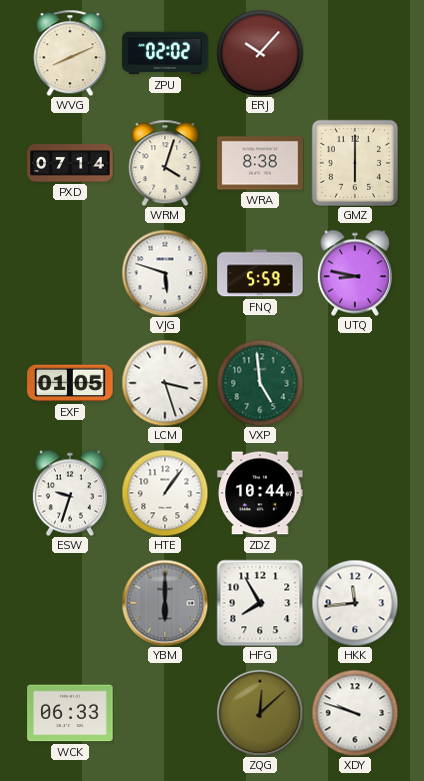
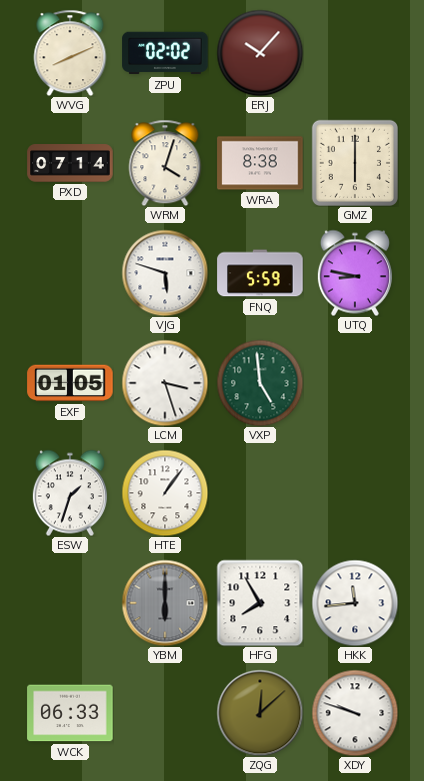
ESW: 9:33 -> 1:33
ZDZ: 10:44 -> none
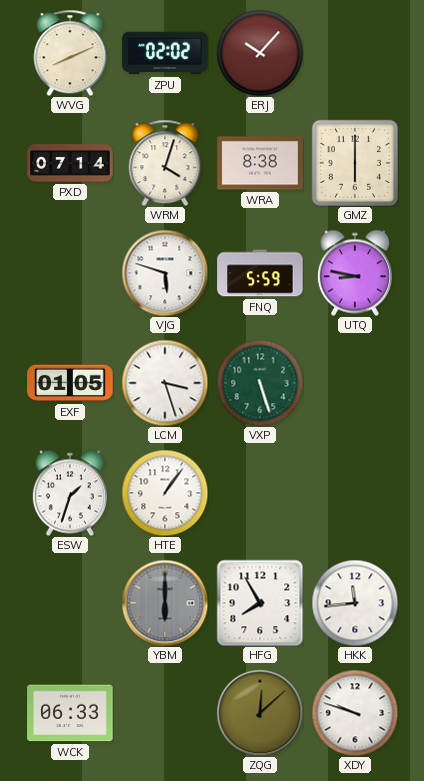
VXP: 4:59 -> 5:27
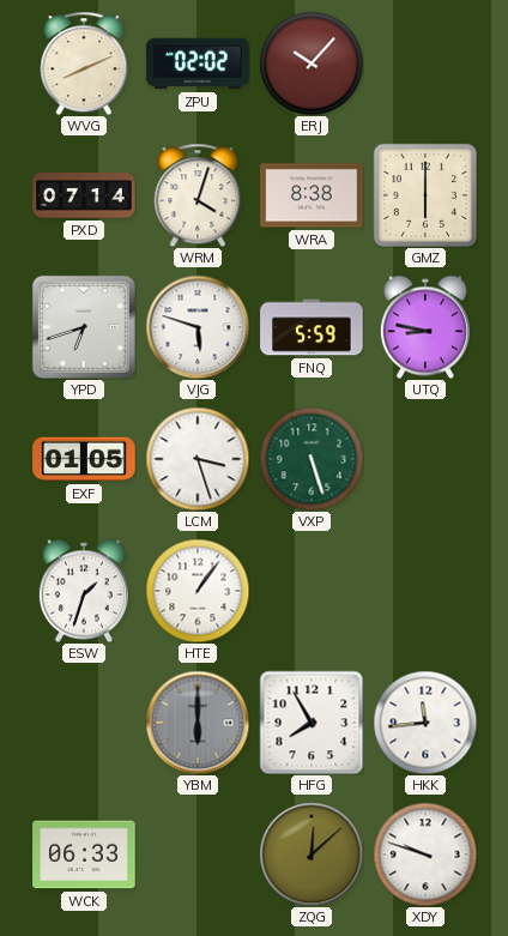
YPD: none -> 6:42
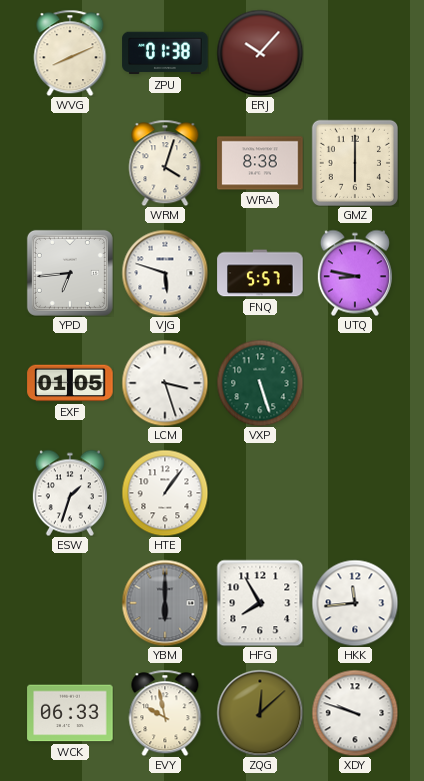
ZPU: 02:02 -> 01:38
PXD: 07:14 -> none
YPD: 6:42 -> 6:44
FNQ: 5:59 -> 5:57
EVY: none -> 9:58
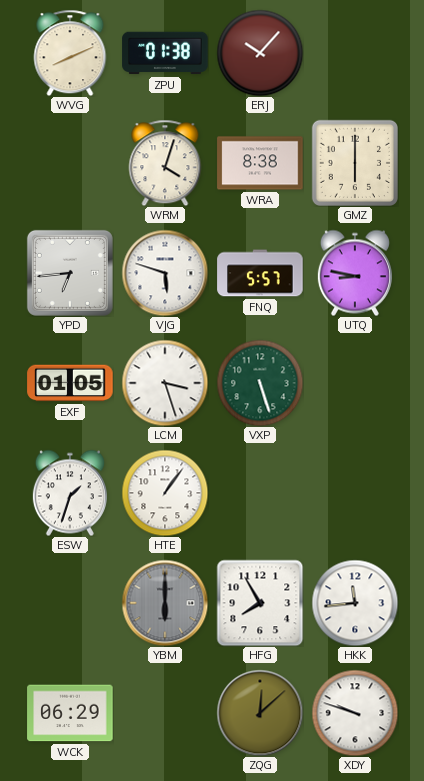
WCK: 06:33 -> 06:29
EVY: 9:58 -> none
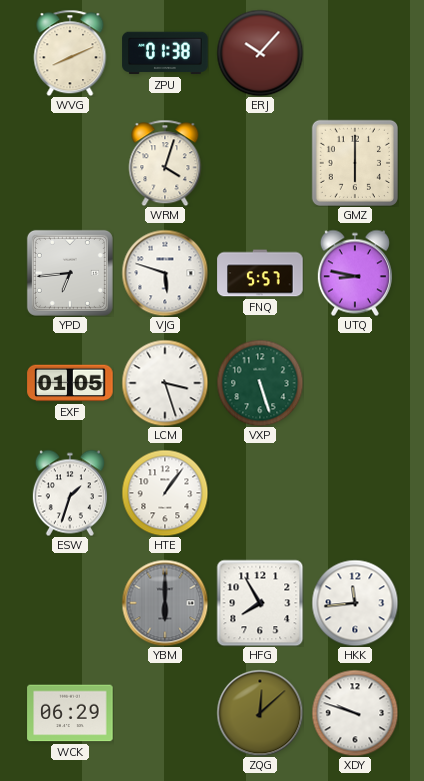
WRA: 8:38 -> none
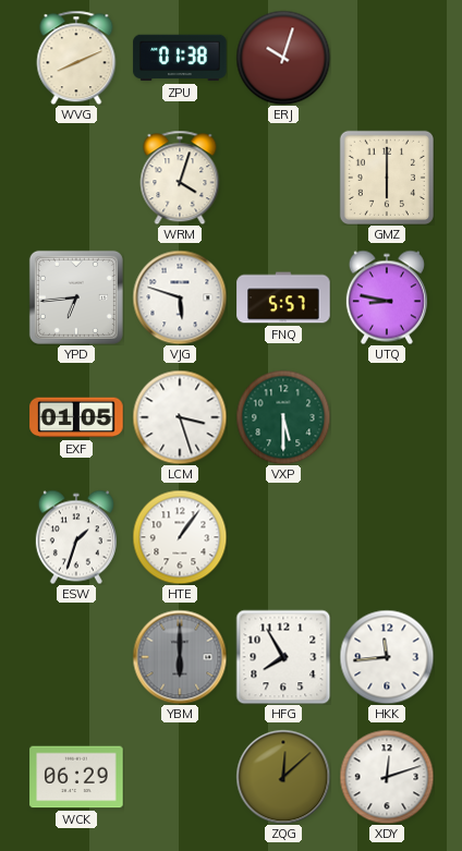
ERJ: 10:07 -> 10:03
VXP: 5:27 -> 5:30
XDY: 9:48 -> 12:12
